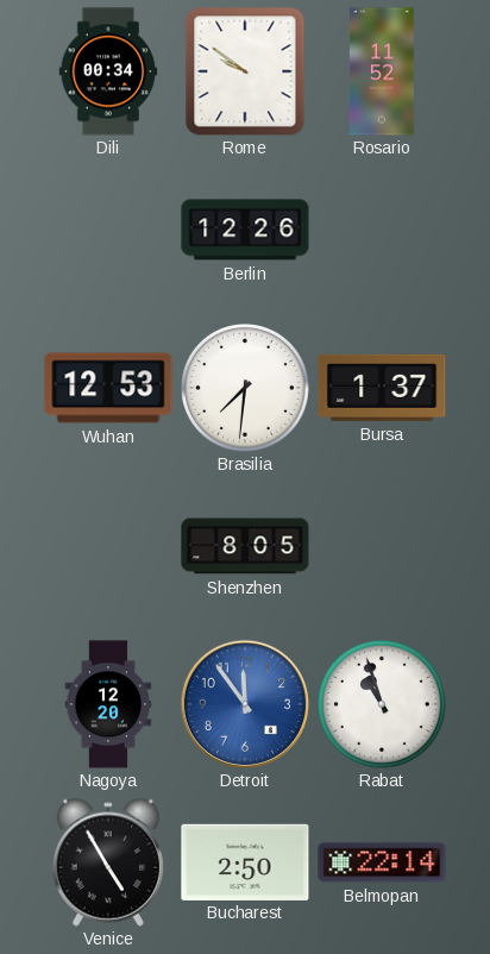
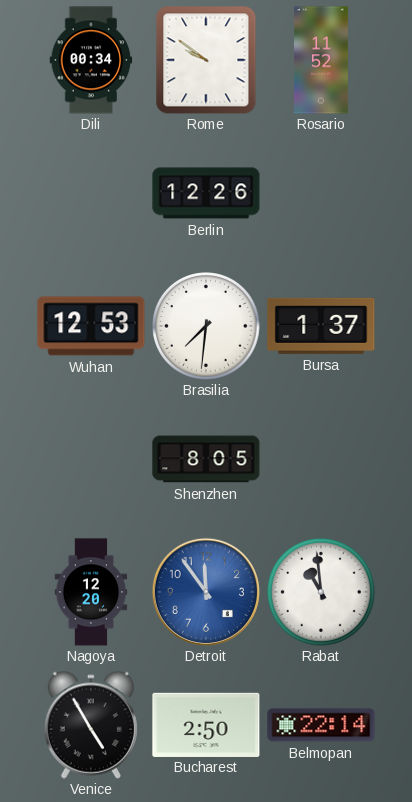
Rabat: 10:57 -> 10:59
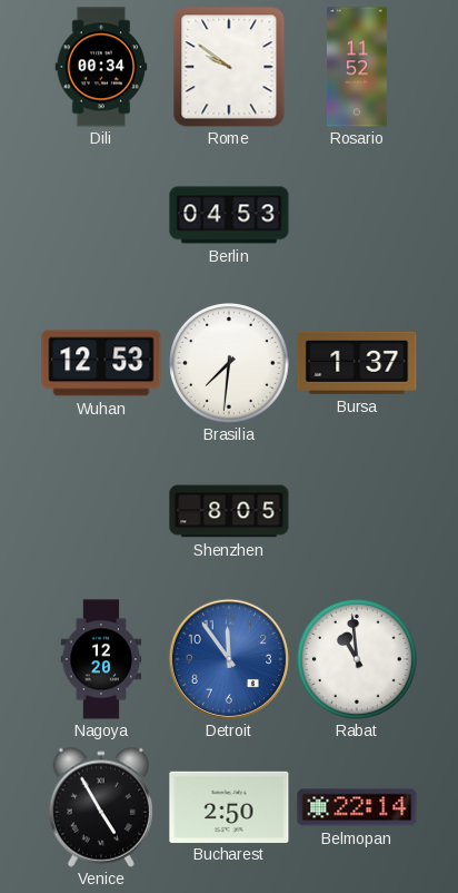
Berlin: 12:26 -> 04:53
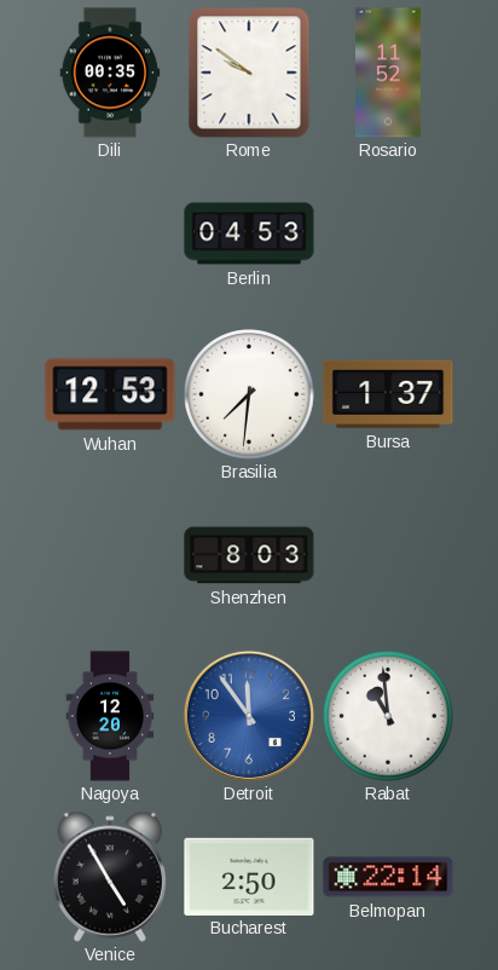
Dili: 00:34 -> 00:35
Shenzhen: 8:05 -> 8:03
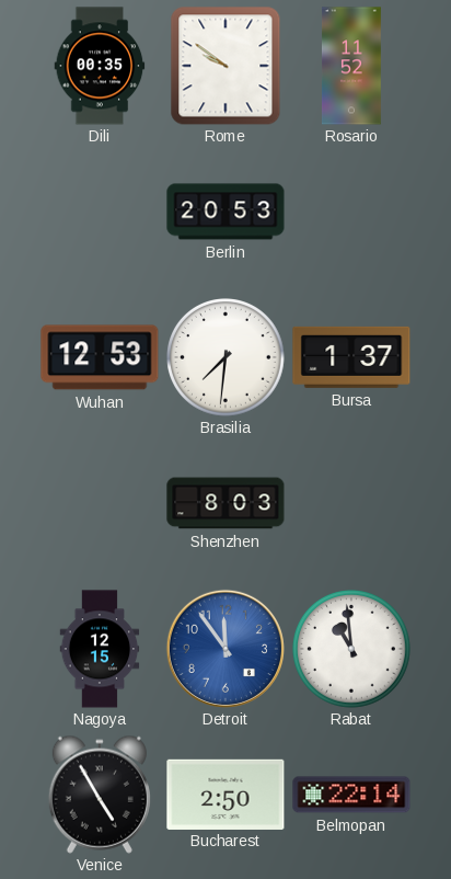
Berlin: 04:53 -> 20:53
Nagoya: 12:20 -> 12:15
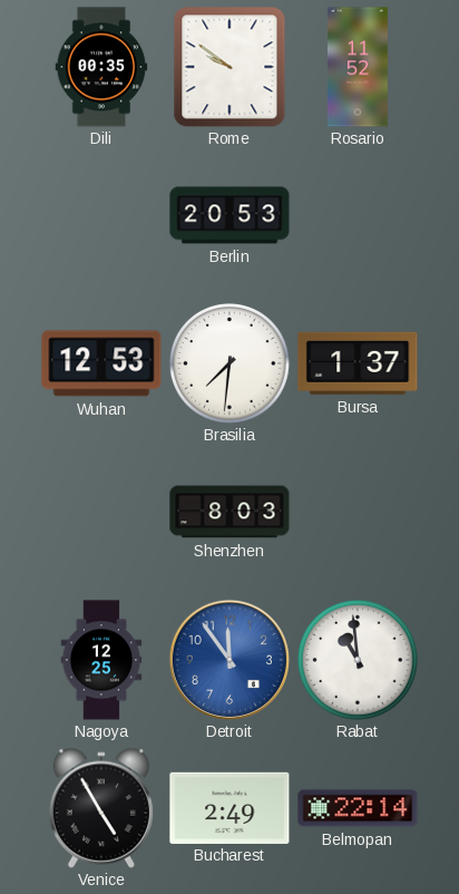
Nagoya: 12:15 -> 12:25
Bucharest: 2:50 -> 2:49
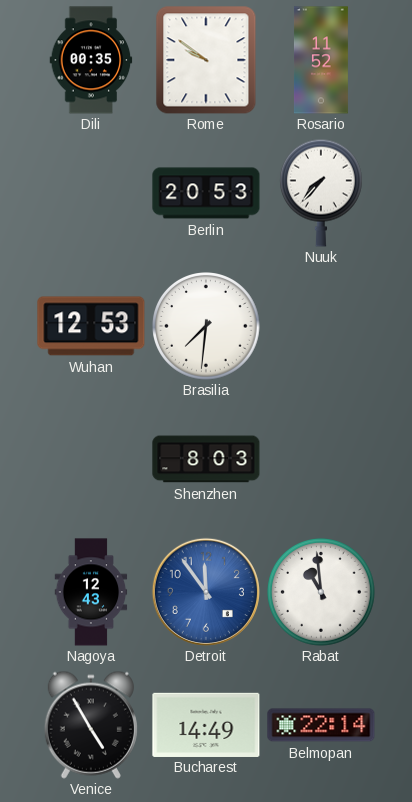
Nuuk: none -> 7:37
Bursa: 1:37 -> none
Nagoya: 12:25 -> 12:43
Bucharest: 2:49 -> 14:49
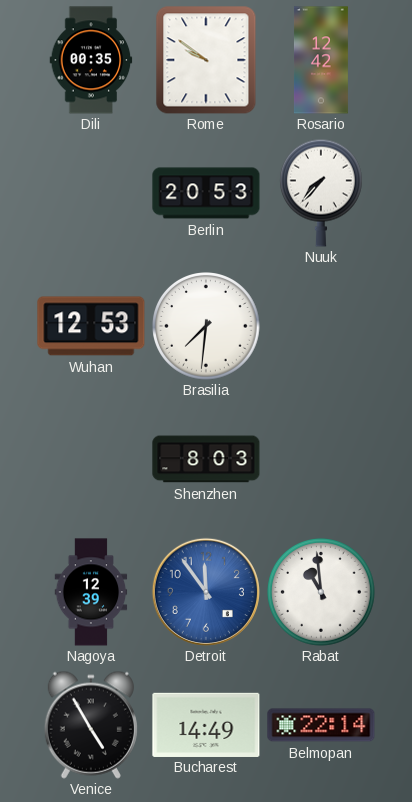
Rosario: 11:52 -> 12:42
Nagoya: 12:43 -> 12:39
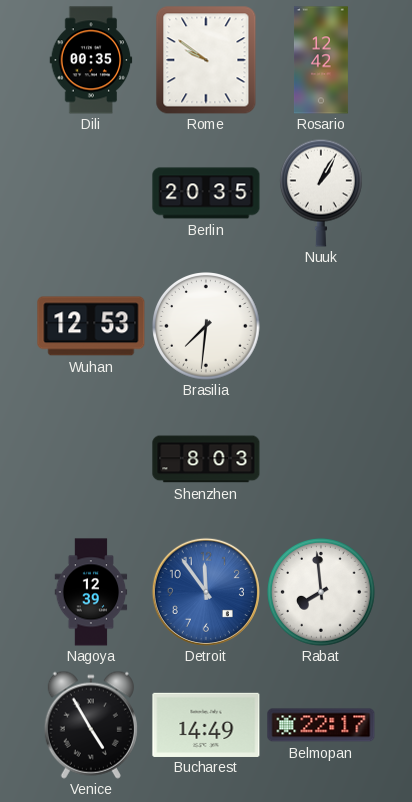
Berlin: 20:53 -> 20:35
Nuuk: 7:37 -> 1:05
Rabat: 10:59 -> 7:59
Belmopan: 22:14 -> 22:17
